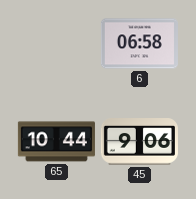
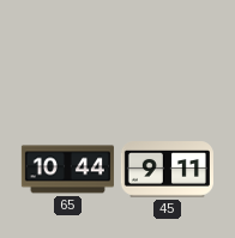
6: 06:58 -> none
45: 9:06 -> 9:11
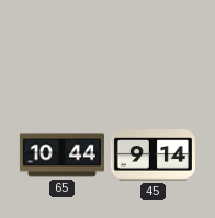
45: 9:11 -> 9:14
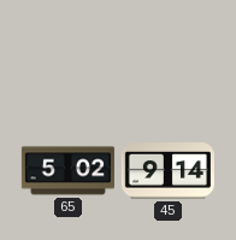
65: 10:44 -> 5:02
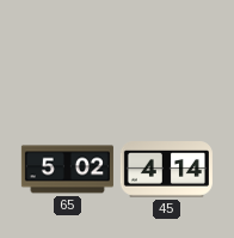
45: 9:14 -> 4:14
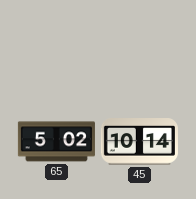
45: 4:14 -> 10:14
